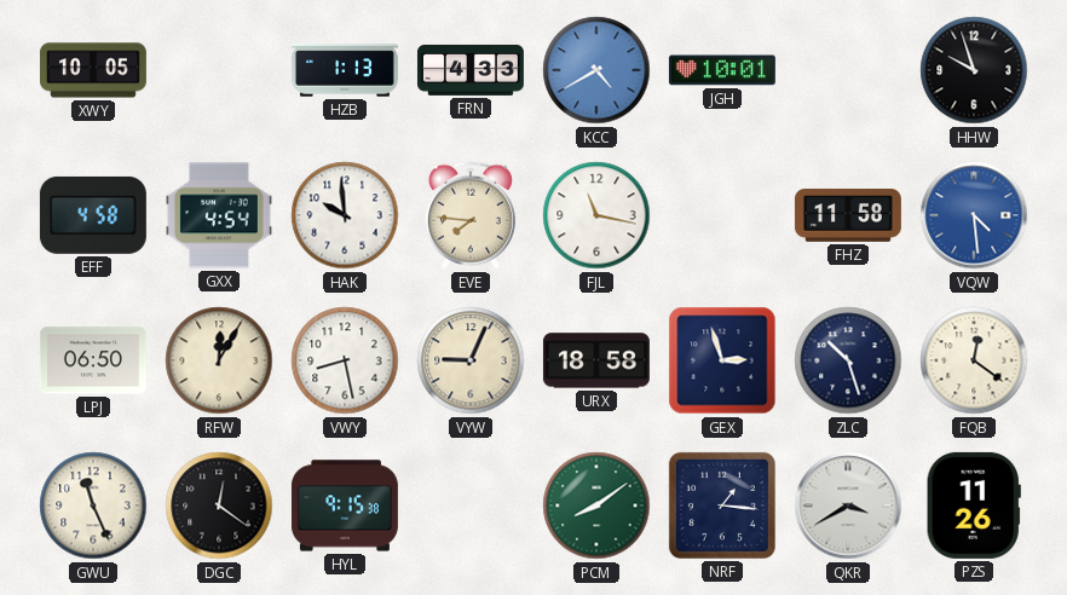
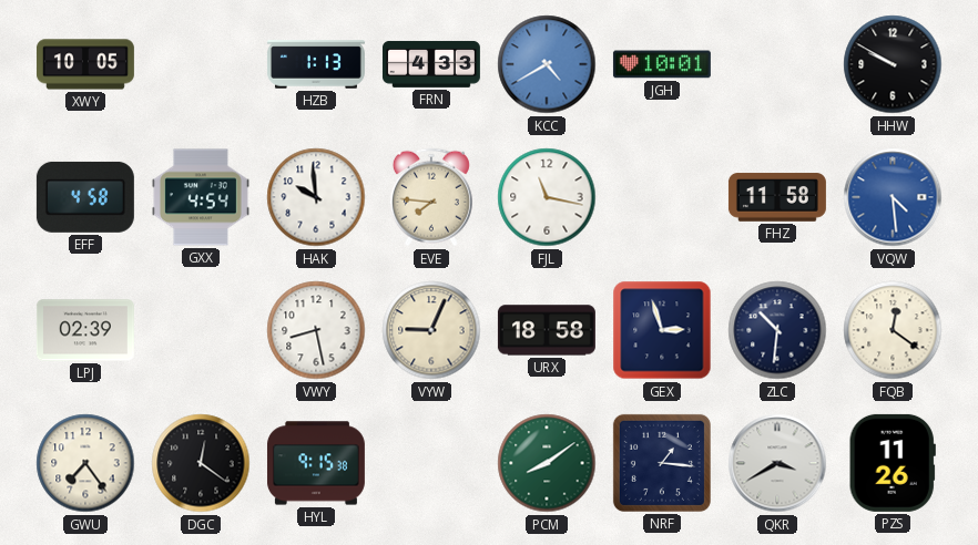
HHW: 9:57 -> 9:50
LPJ: 06:50 -> 02:39
RFW: 12:05 -> none
ZLC: 10:27 -> 10:31
GWU: 11:26 -> 7:24
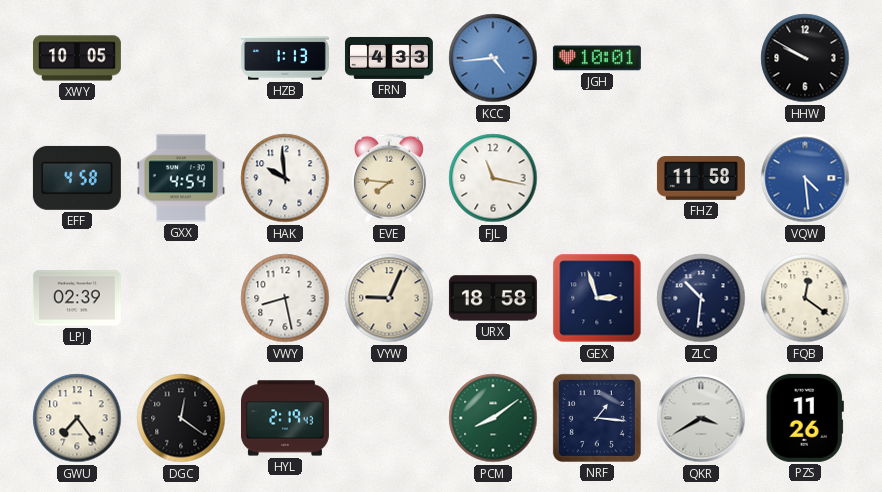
KCC: 4:40 -> 4:44
HYL: 9:15 -> 2:19
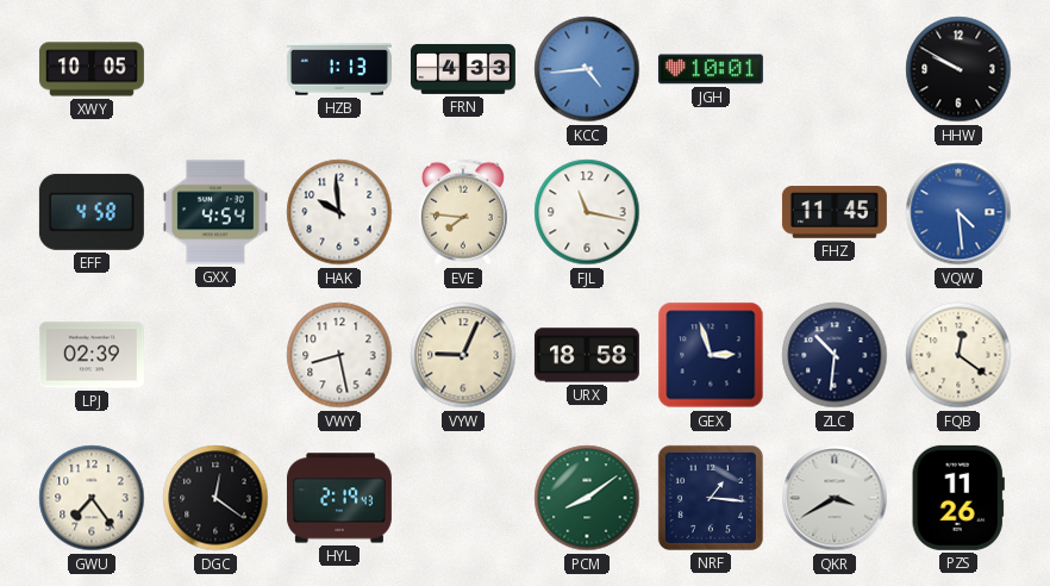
FHZ: 11:58 -> 11:45
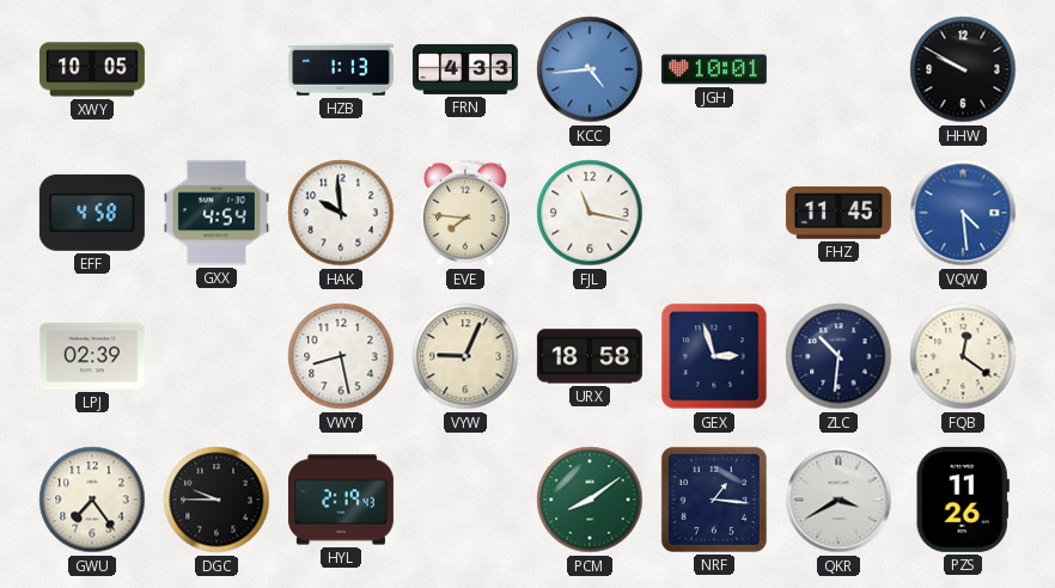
DGC: 12:21 -> 9:45
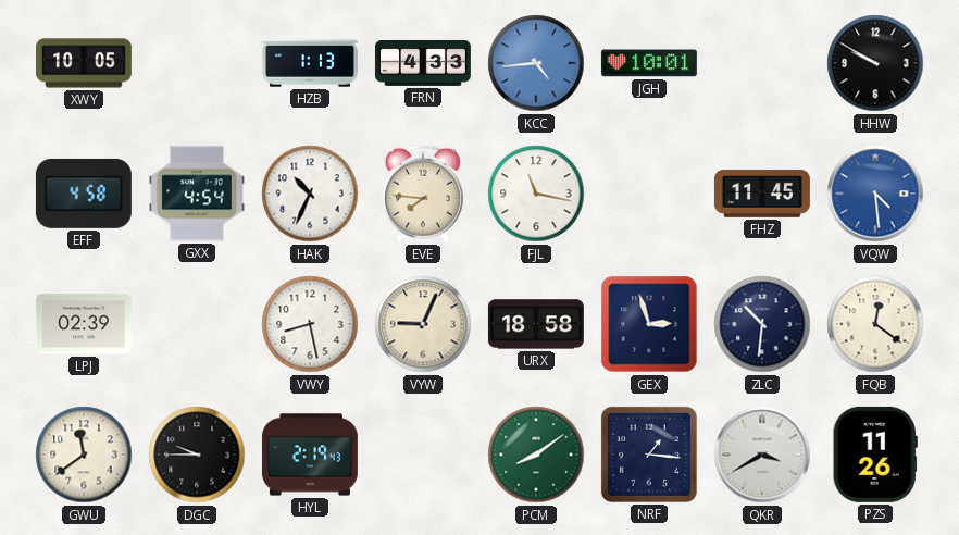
HAK: 9:59 -> 10:34
GWU: 7:24 -> 11:39
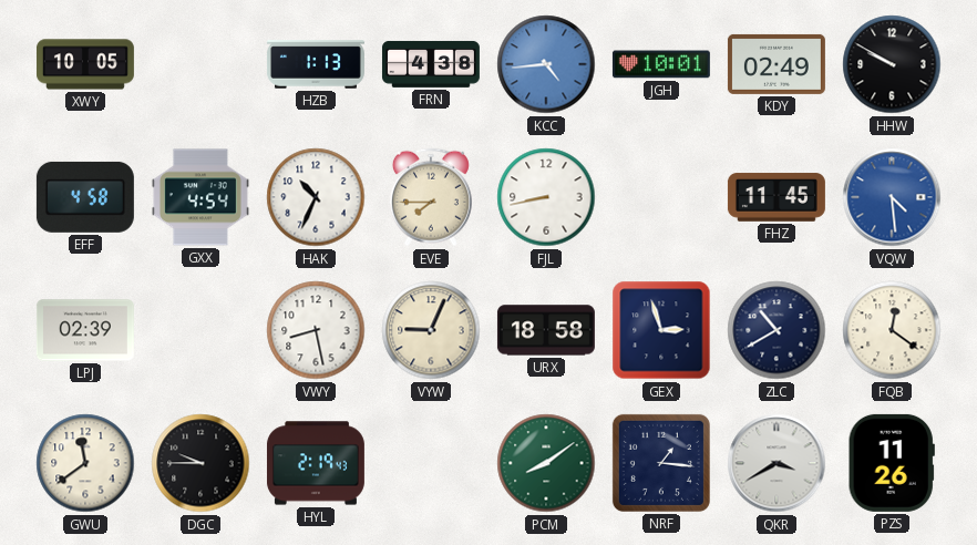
FRN: 4:33 -> 4:38
KDY: none -> 02:49
EVE: 7:46 -> 7:45
FJL: 11:17 -> 8:43
ZLC: 10:31 -> 10:40
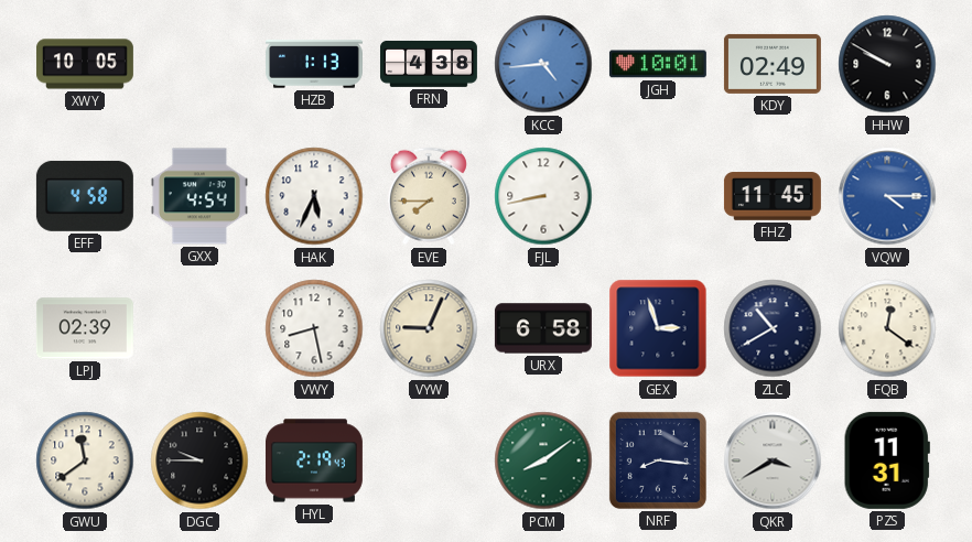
HAK: 10:34 -> 5:34
VQW: 4:29 -> 4:15
URX: 18:58 -> 6:58
NRF: 1:16 -> 8:16
PZS: 11:26 -> 11:31
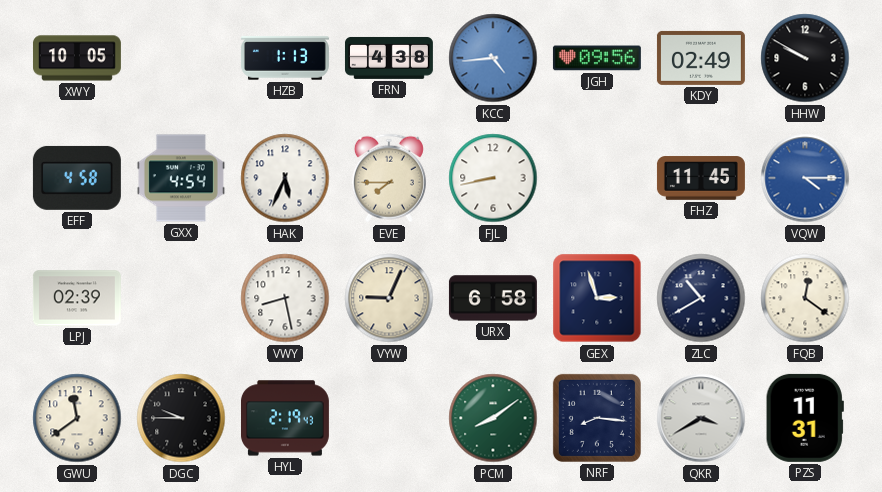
JGH: 10:01 -> 09:56
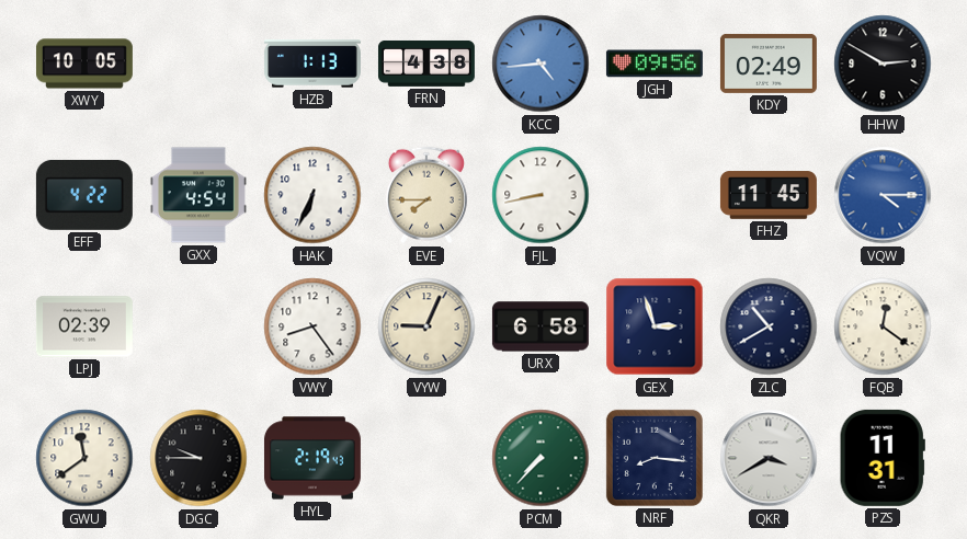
HHW: 9:50 -> 2:50
EFF: 4:58 -> 4:22
HAK: 5:34 -> 6:34
VWY: 8:28 -> 8:24
PCM: 8:09 -> 7:37
